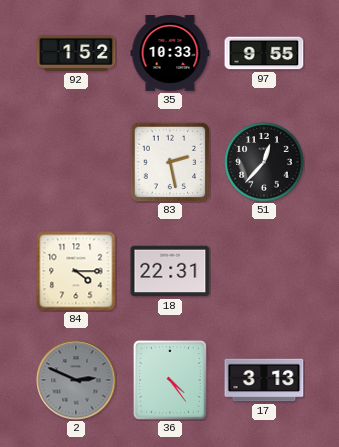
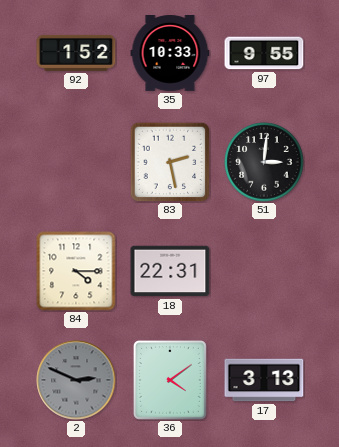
51: 12:37 -> 3:01
36: 4:24 -> 4:09
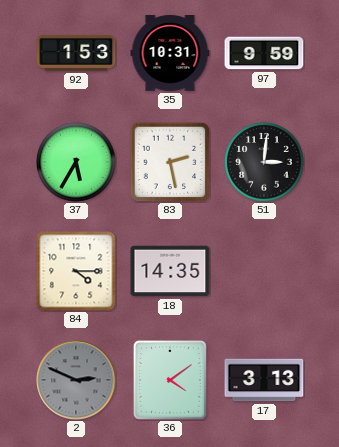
92: 1:52 -> 1:53
35: 10:33 -> 10:31
97: 9:55 -> 9:59
37: none -> 5:35
18: 22:31 -> 14:35
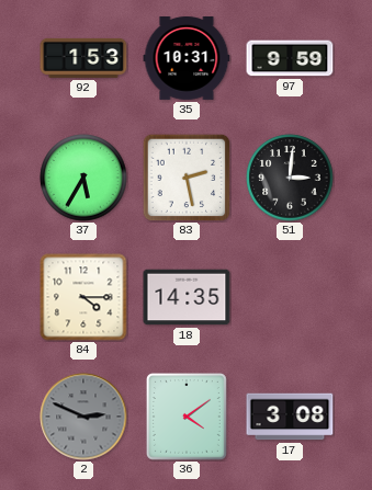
17: 3:13 -> 3:08
